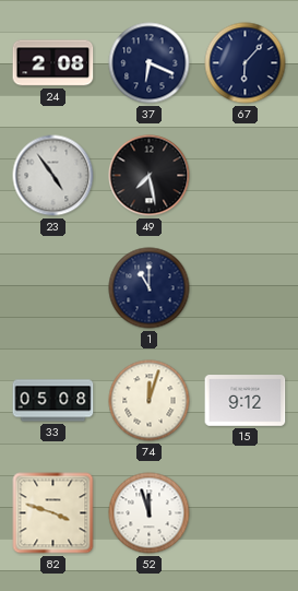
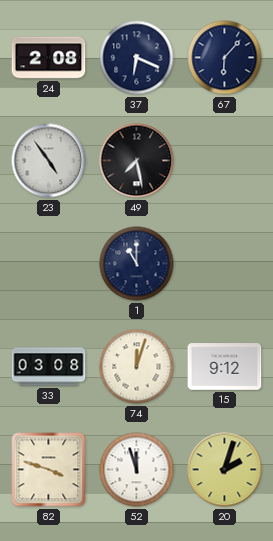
33: 05:08 -> 03:08
20: none -> 2:03
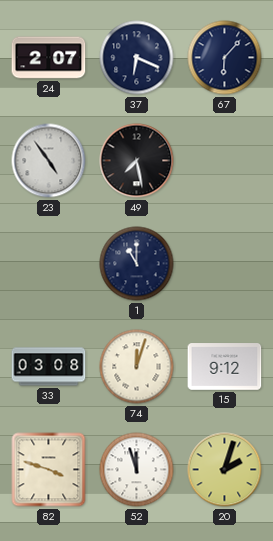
24: 2:08 -> 2:07
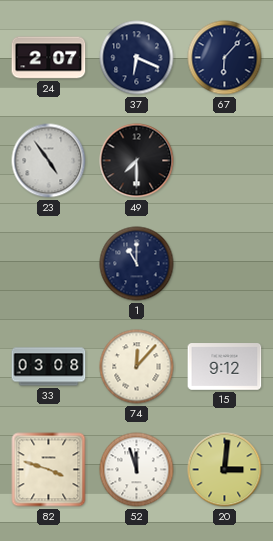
49: 7:28 -> 7:30
74: 12:03 -> 12:07
20: 2:03 -> 3:01
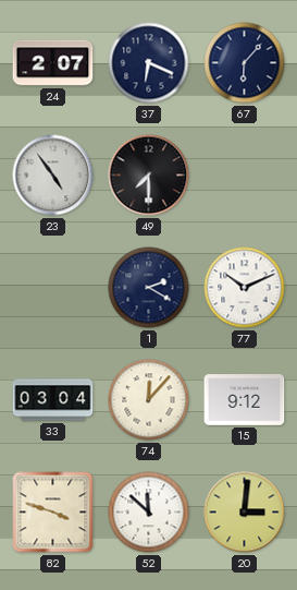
1: 11:00 -> 2:20
77: none -> 10:11
33: 03:08 -> 03:04
52: 11:57 -> 11:52
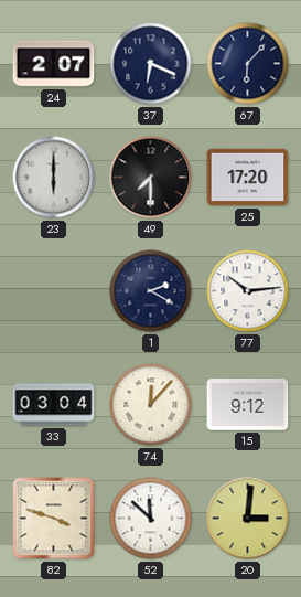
23: 4:54 -> 6:00
25: none -> 17:20
77: 10:11 -> 10:14
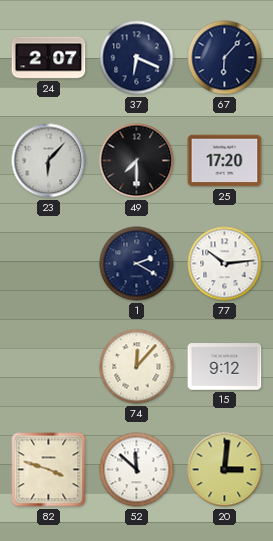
23: 6:00 -> 6:07
33: 03:04 -> none
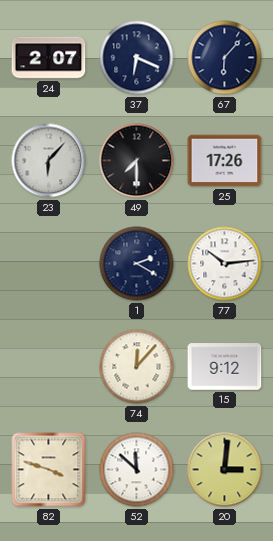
25: 17:20 -> 17:26
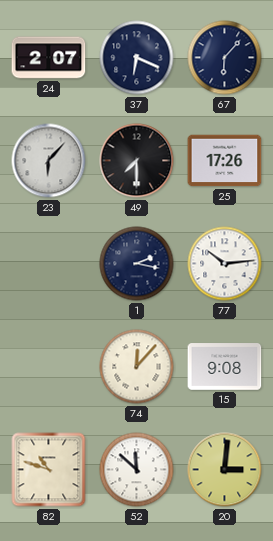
1: 2:20 -> 2:17
15: 9:12 -> 9:08
82: 3:48 -> 10:48
